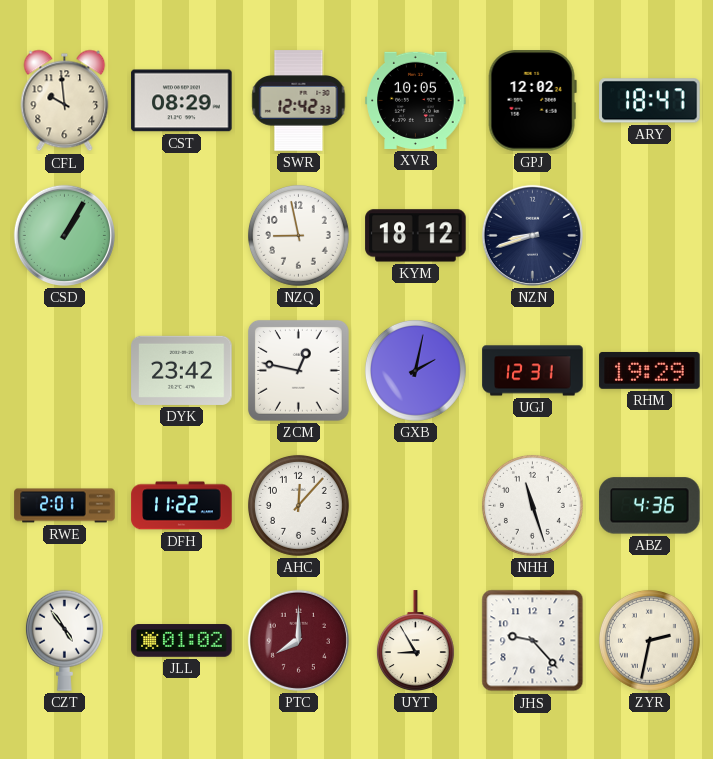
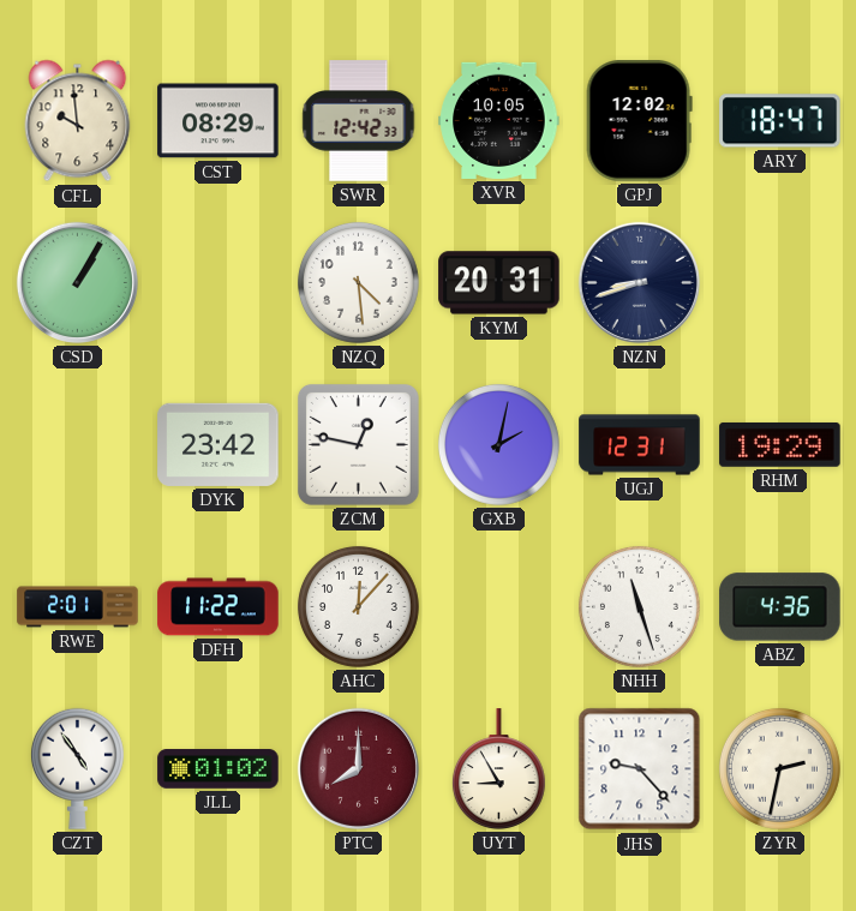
NZQ: 8:58 -> 4:29
KYM: 18:12 -> 20:31
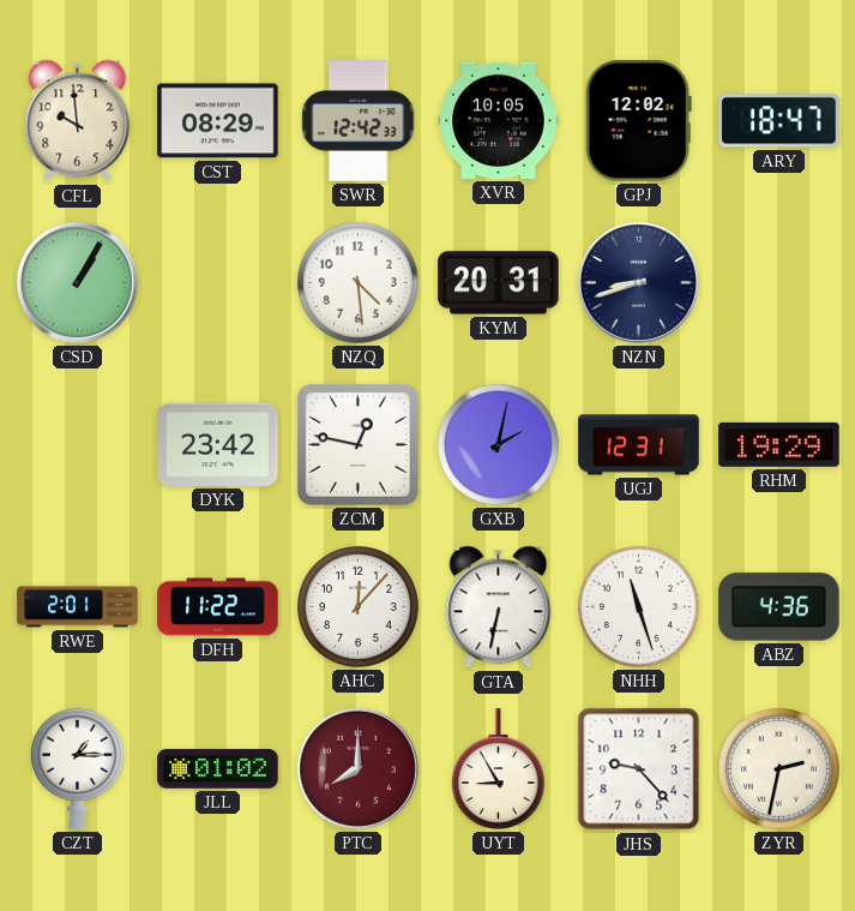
GTA: none -> 6:32
CZT: 4:54 -> 1:15
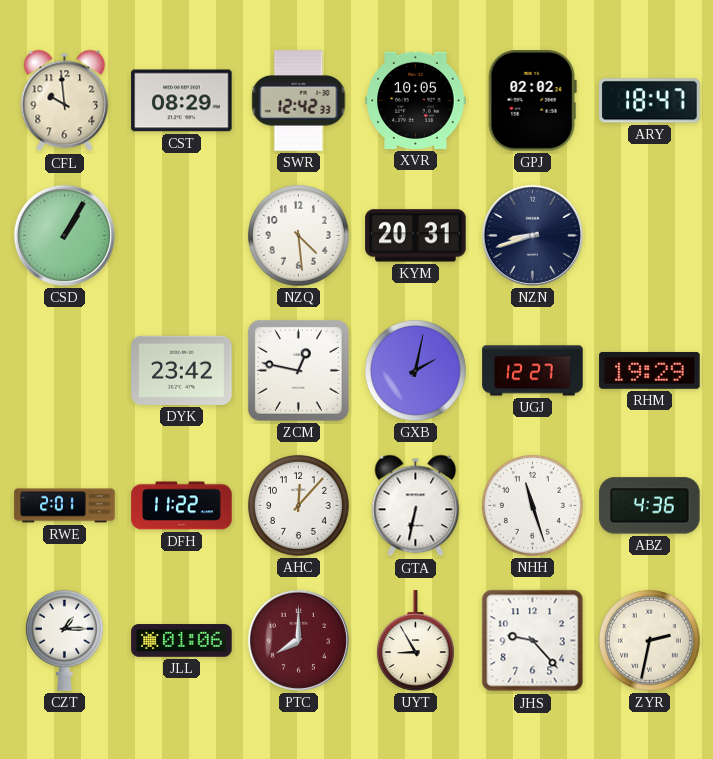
GPJ: 12:02 -> 02:02
UGJ: 12:31 -> 12:27
JLL: 01:02 -> 01:06
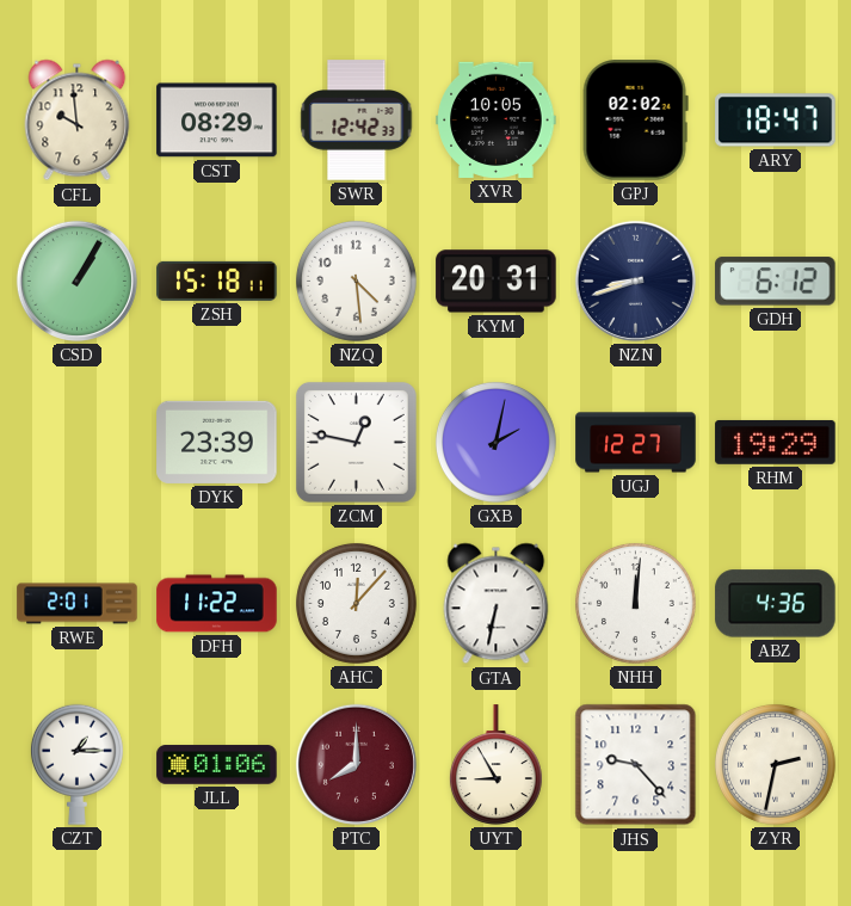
ZSH: none -> 15:18
GDH: none -> 6:12
DYK: 23:42 -> 23:39
NHH: 11:27 -> 12:01
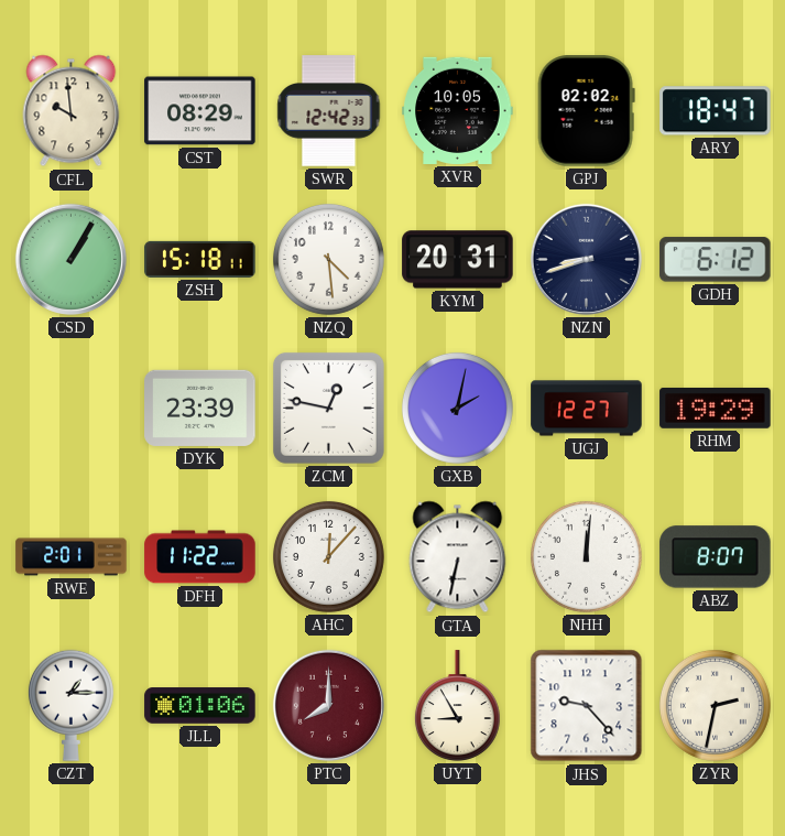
ABZ: 4:36 -> 8:07
